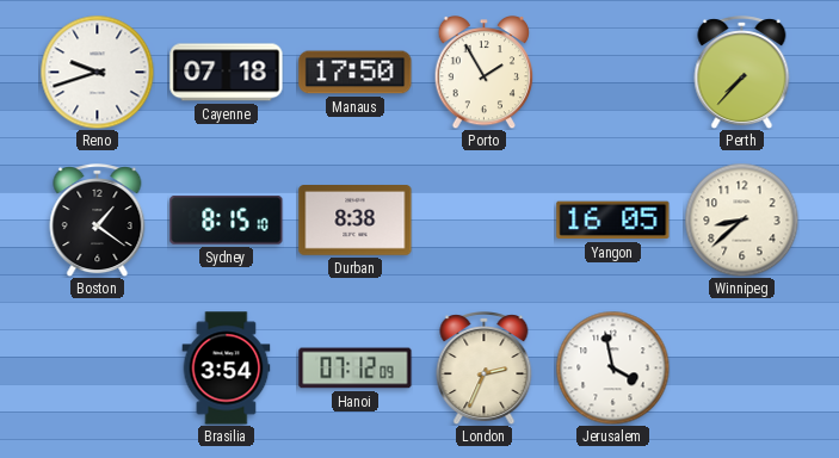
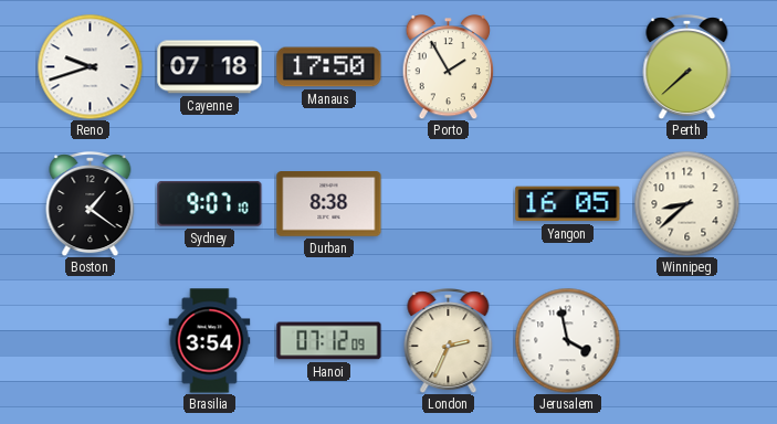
Perth: 7:37 -> 7:38
Sydney: 8:15 -> 9:07
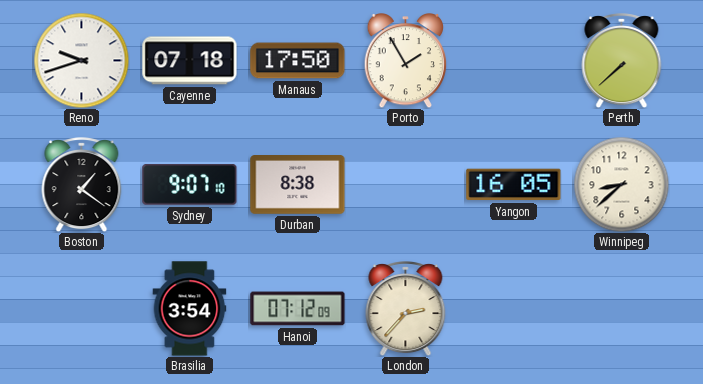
London: 2:34 -> 2:37
Jerusalem: 3:58 -> none
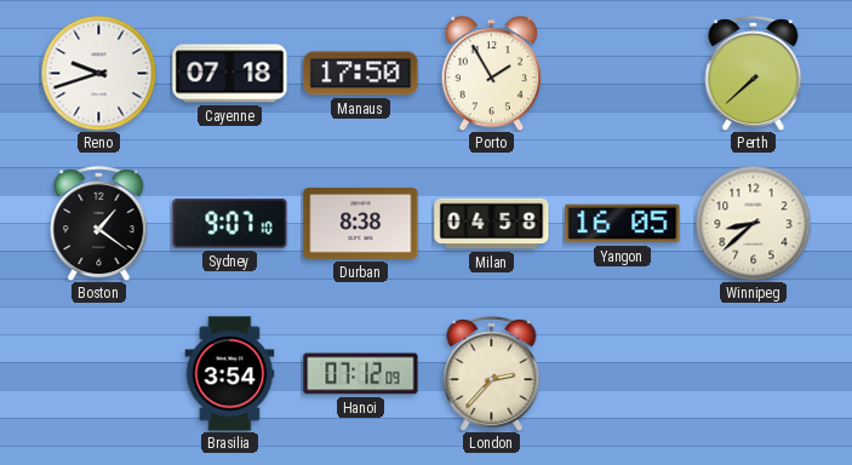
Milan: none -> 04:58
